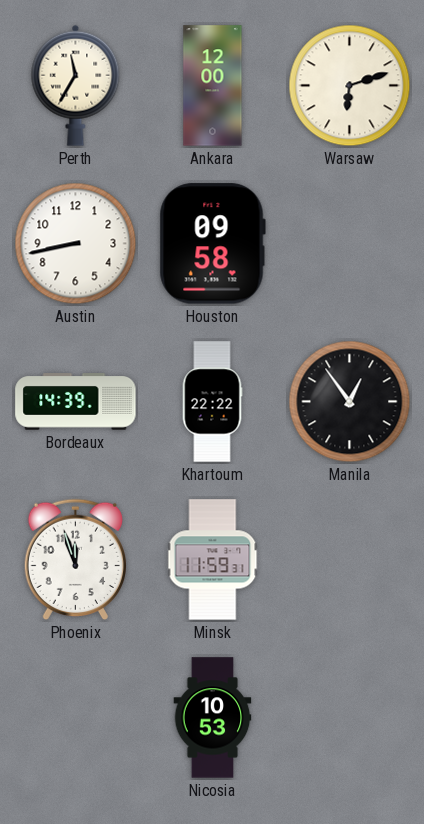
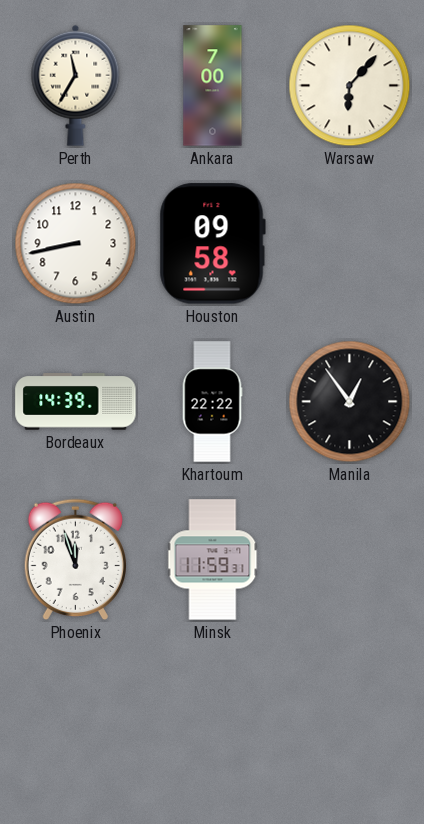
Ankara: 12:00 -> 7:00
Warsaw: 6:12 -> 6:07
Nicosia: 10:53 -> none
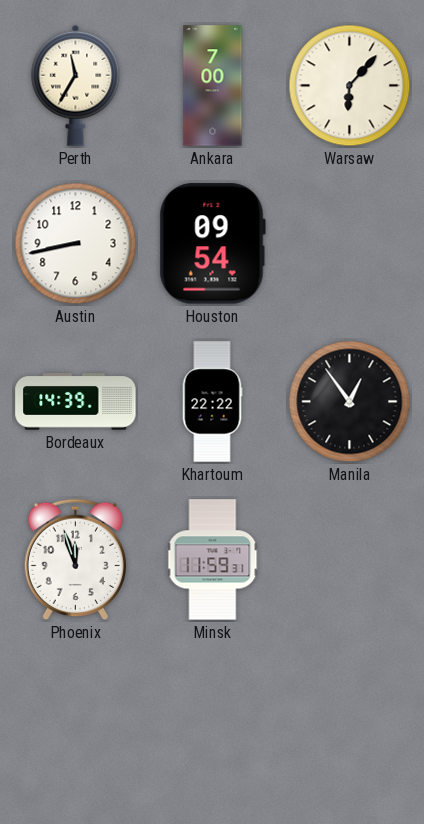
Houston: 09:58 -> 09:54
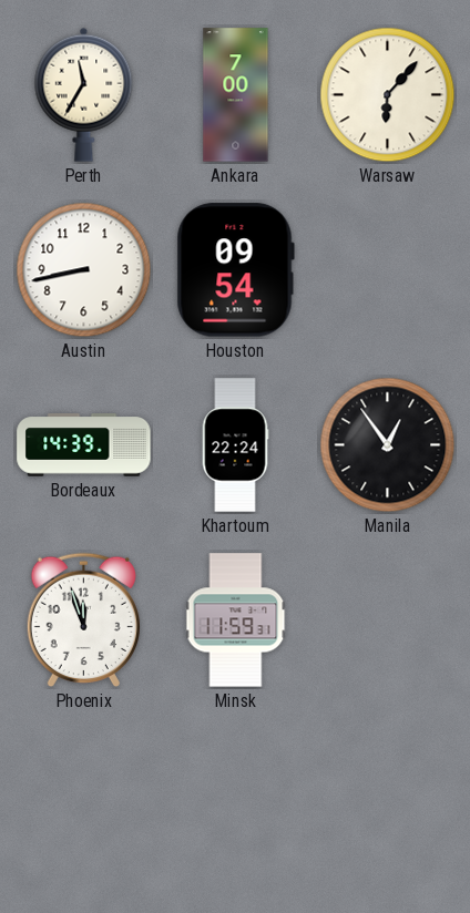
Khartoum: 22:22 -> 22:24
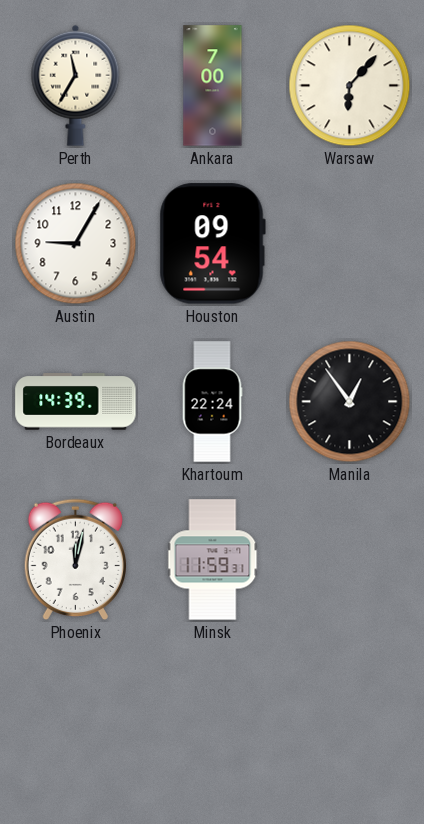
Austin: 8:43 -> 9:05
Phoenix: 11:57 -> 12:02
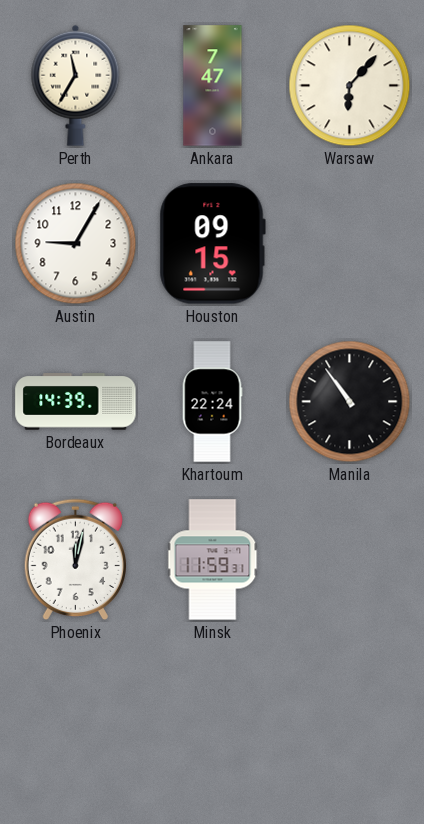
Ankara: 7:00 -> 7:47
Houston: 09:54 -> 09:15
Manila: 12:54 -> 10:54
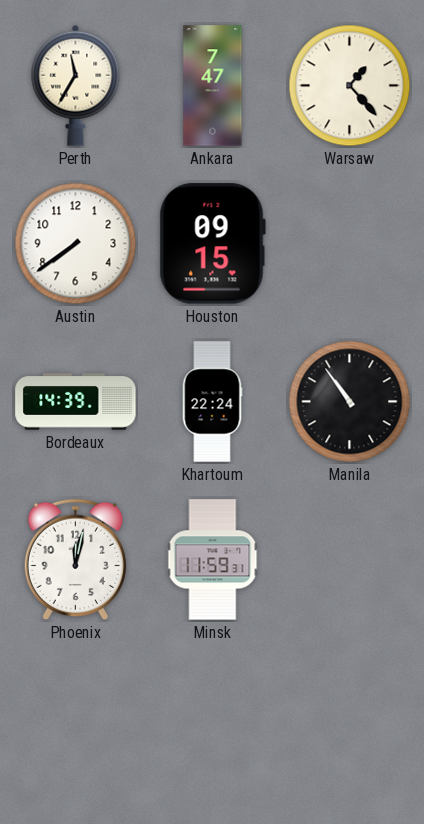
Warsaw: 6:07 -> 1:23
Austin: 9:05 -> 7:39
